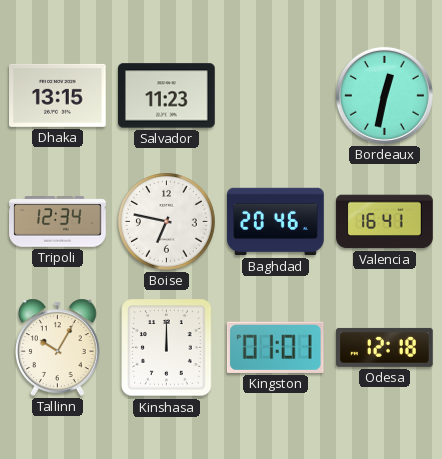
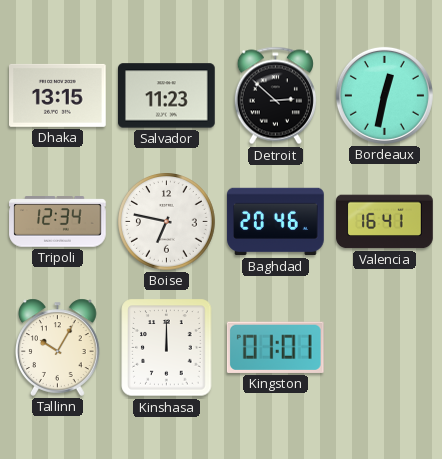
Detroit: none -> 2:52
Odesa: 12:18 -> none
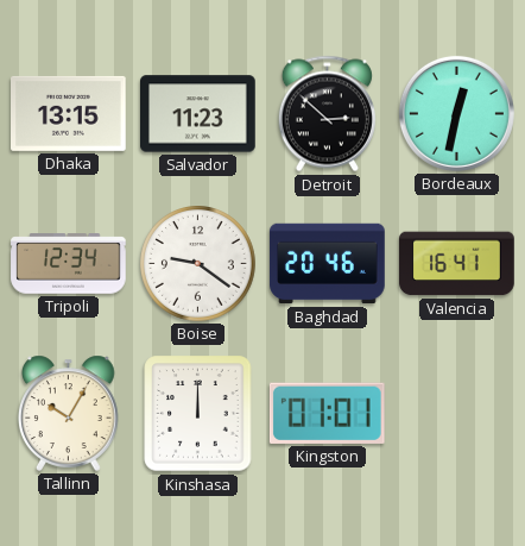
Boise: 6:47 -> 9:21
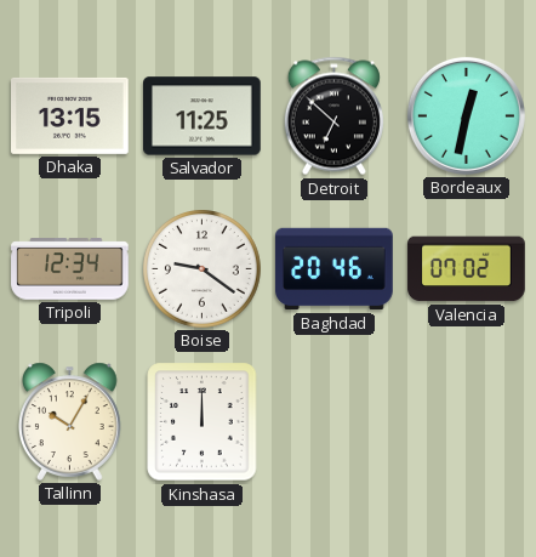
Salvador: 11:23 -> 11:25
Detroit: 2:52 -> 6:52
Valencia: 16:41 -> 07:02
Kingston: 01:01 -> none
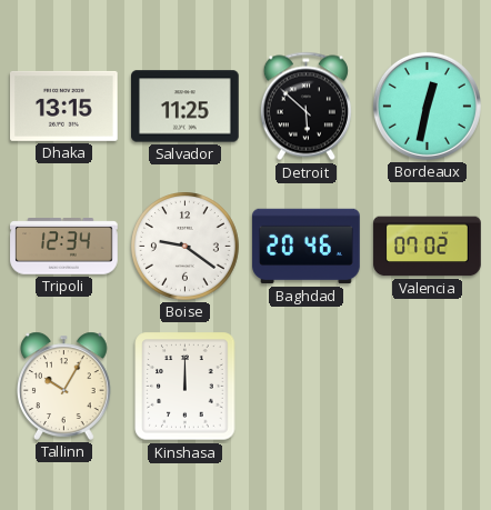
Detroit: 6:52 -> 5:52
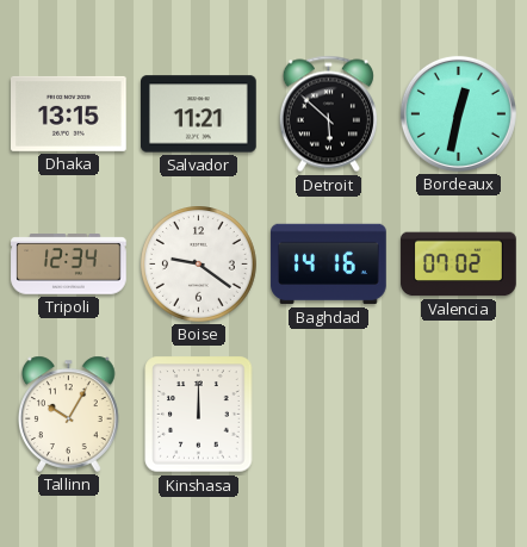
Salvador: 11:25 -> 11:21
Baghdad: 20:46 -> 14:16
